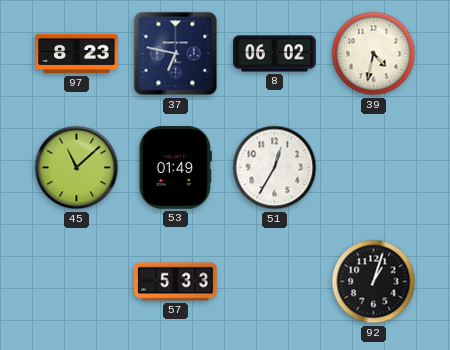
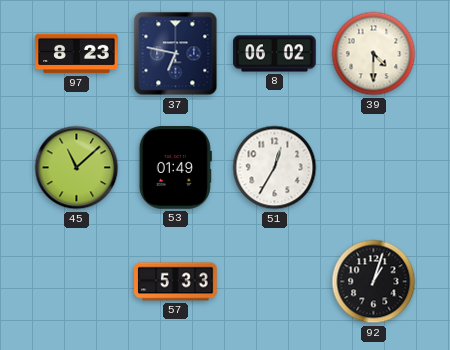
39: 4:32 -> 4:30
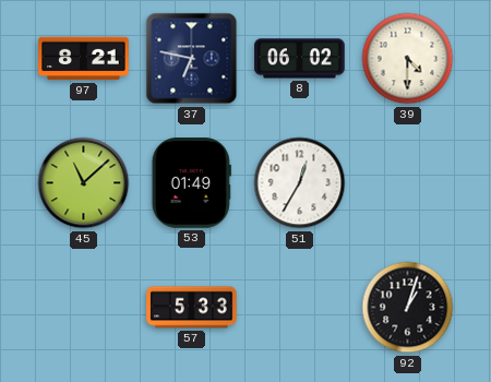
97: 8:23 -> 8:21
